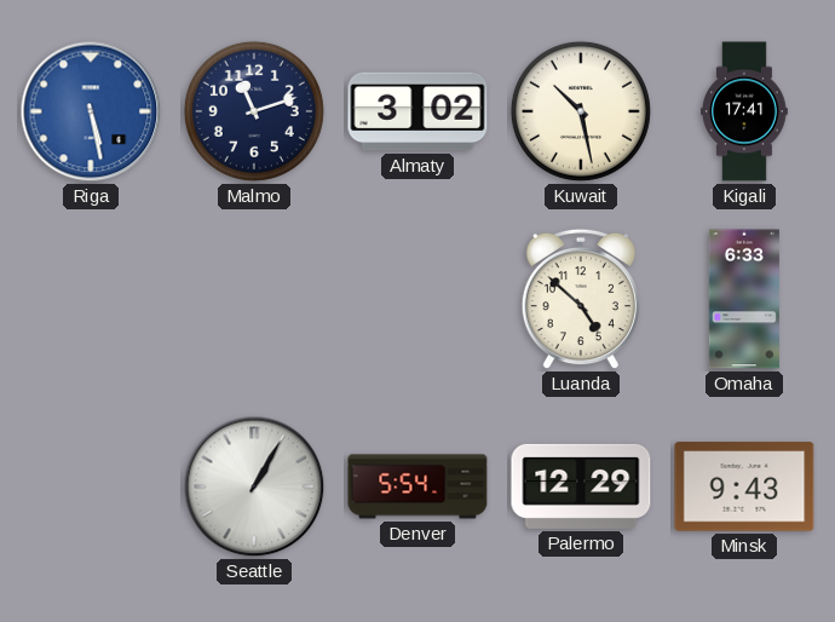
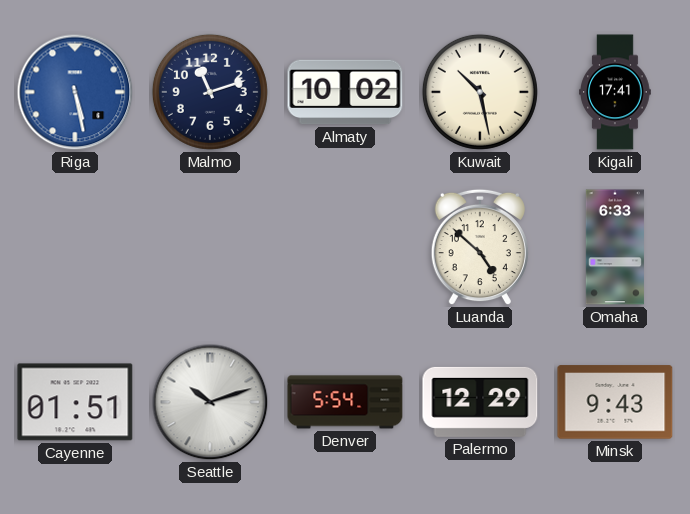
Almaty: 3:02 -> 10:02
Cayenne: none -> 01:51
Seattle: 1:05 -> 10:12
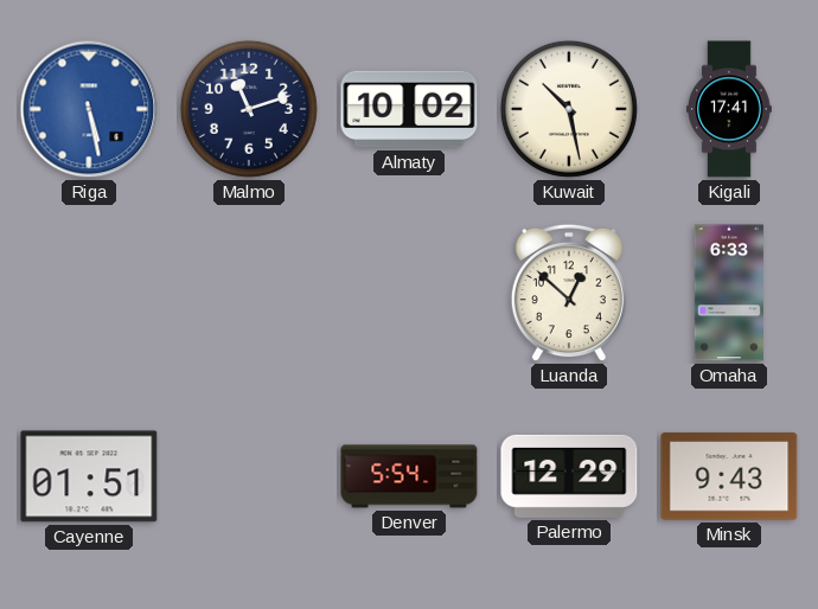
Luanda: 4:52 -> 12:52
Seattle: 10:12 -> none
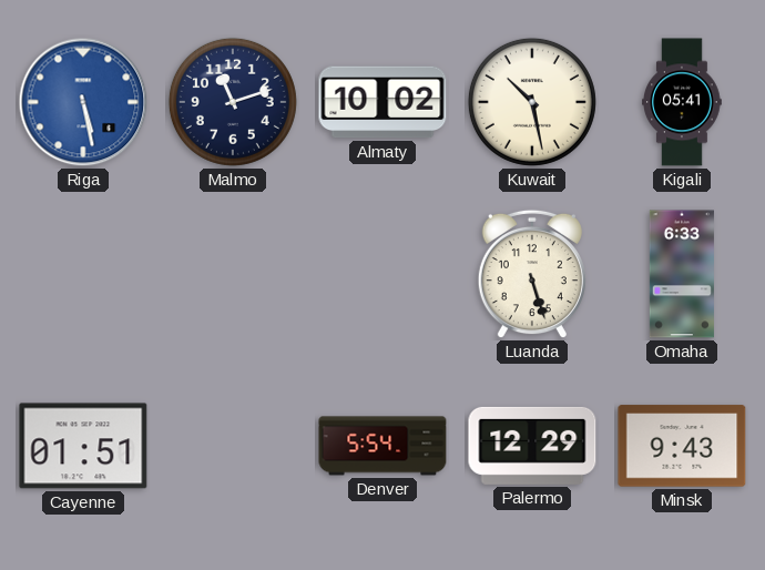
Kigali: 17:41 -> 05:41
Luanda: 12:52 -> 5:27
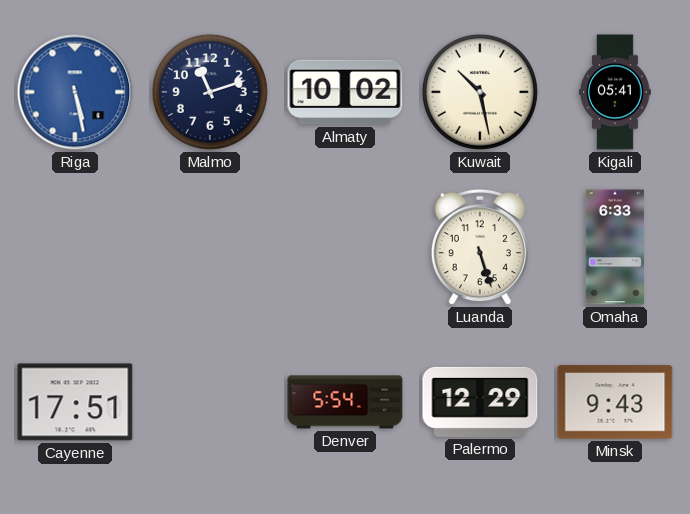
Cayenne: 01:51 -> 17:51
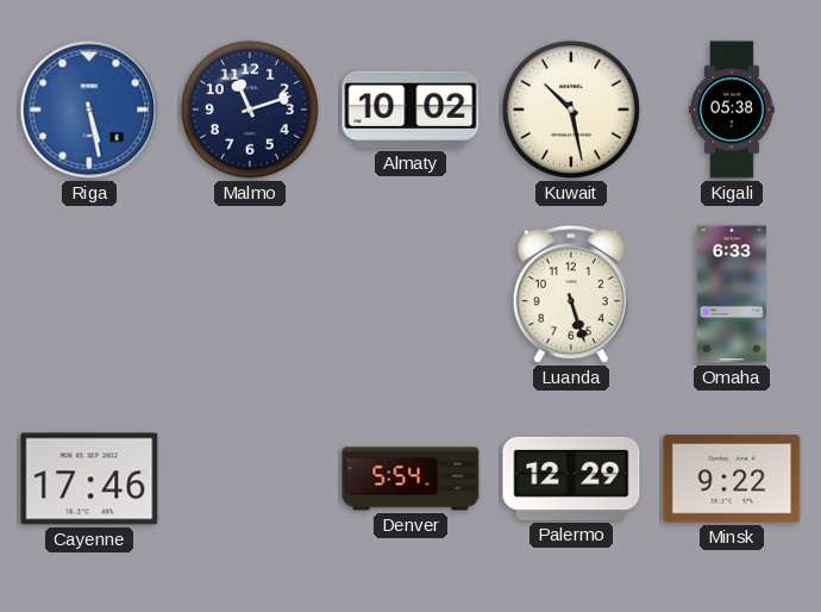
Kigali: 05:41 -> 05:38
Cayenne: 17:51 -> 17:46
Minsk: 9:43 -> 9:22
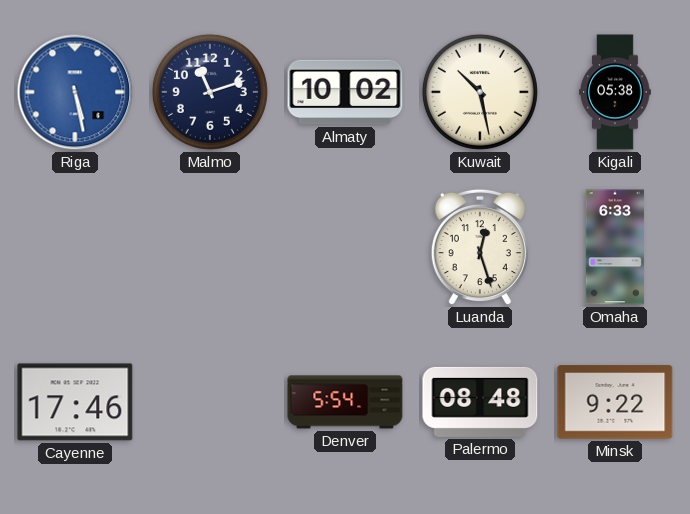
Luanda: 5:27 -> 12:27
Palermo: 12:29 -> 08:48
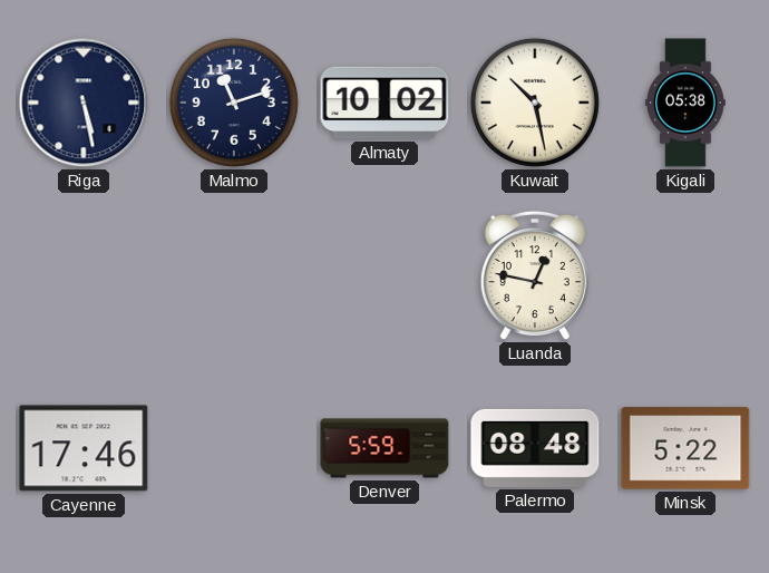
Riga dial: blue -> navy
Luanda: 12:27 -> 12:47
Omaha: 6:33 -> none
Denver: 5:54 -> 5:59
Minsk: 9:22 -> 5:22
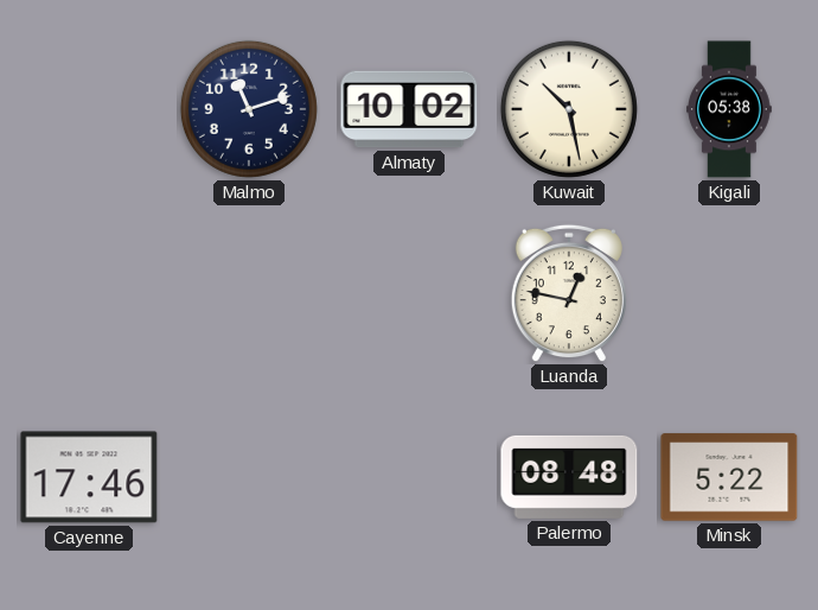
Riga: 5:28 -> none
Denver: 5:59 -> none
